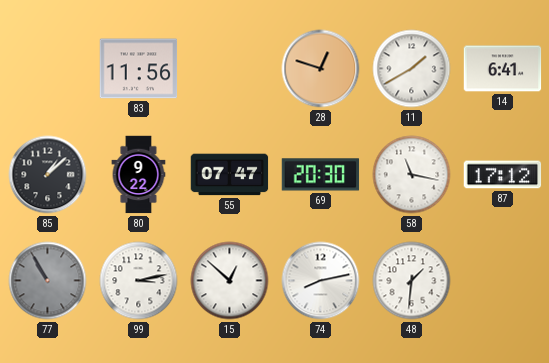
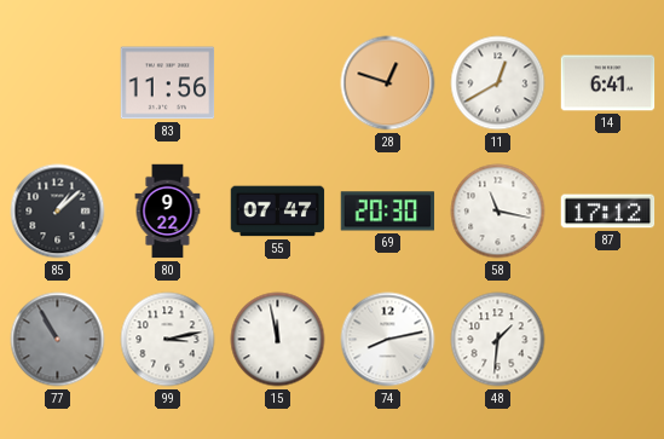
11: 1:40 -> 12:40
15: 12:52 -> 11:58
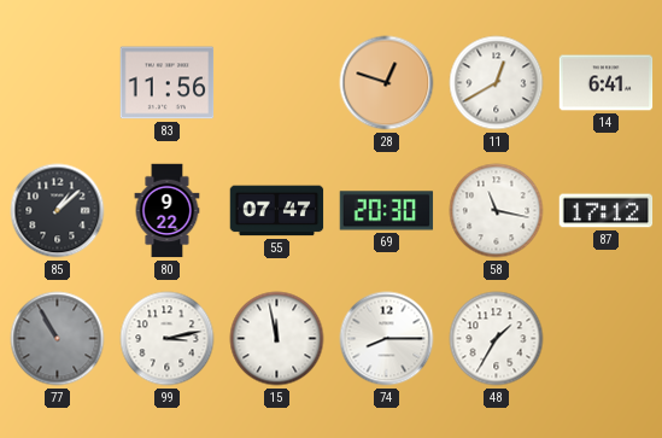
74: 8:13 -> 8:15
48: 1:31 -> 1:35
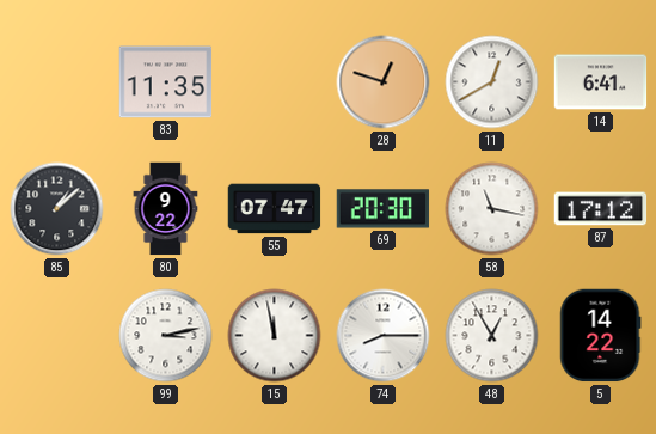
83: 11:56 -> 11:35
77: 10:55 -> none
48: 1:35 -> 12:55
5: none -> 14:22
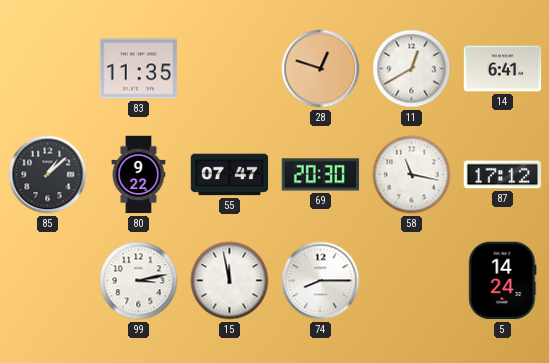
48: 12:55 -> none
5: 14:22 -> 14:24
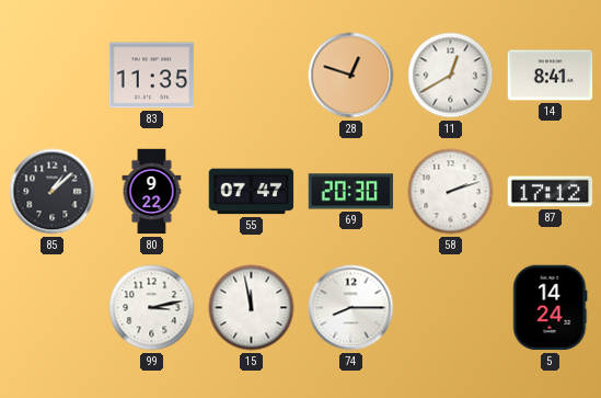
14: 6:41 -> 8:41
58: 11:17 -> 2:12
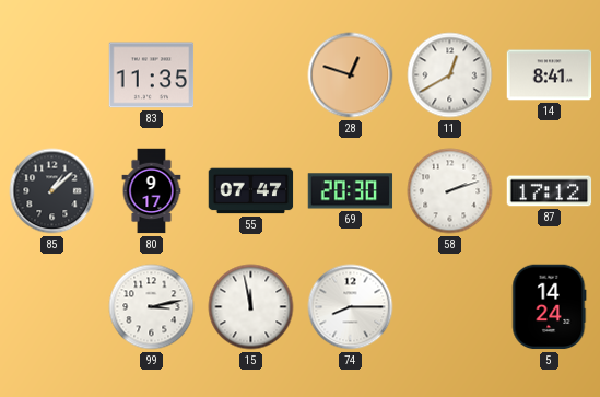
80: 9:22 -> 9:17
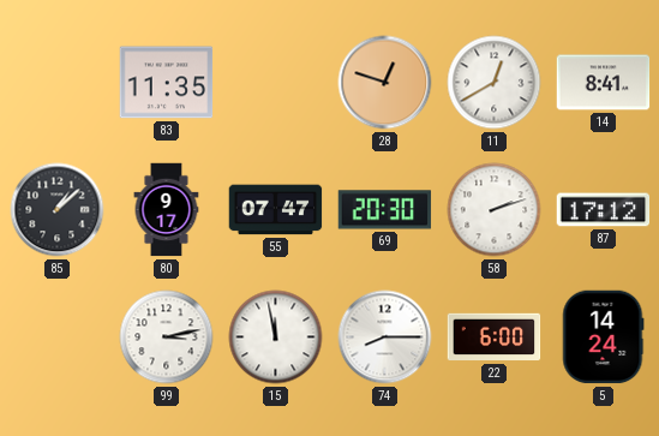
22: none -> 6:00
